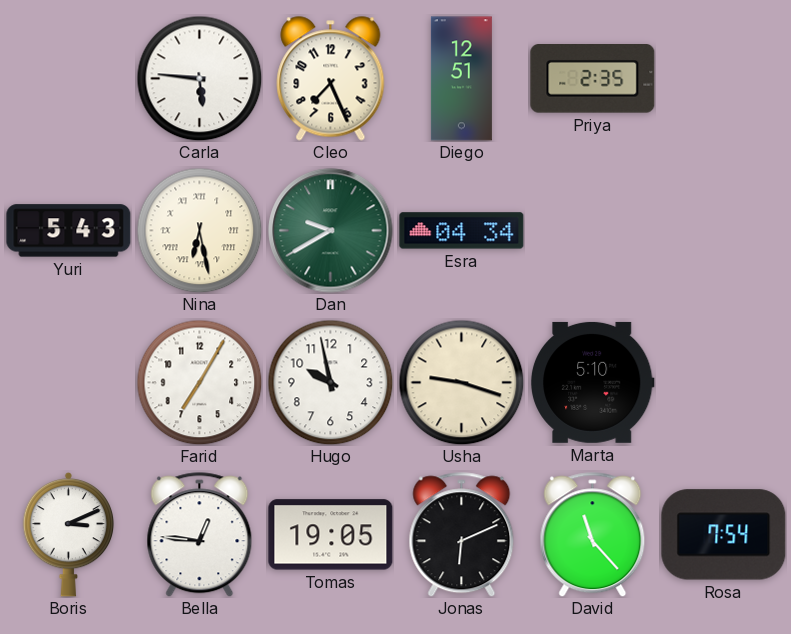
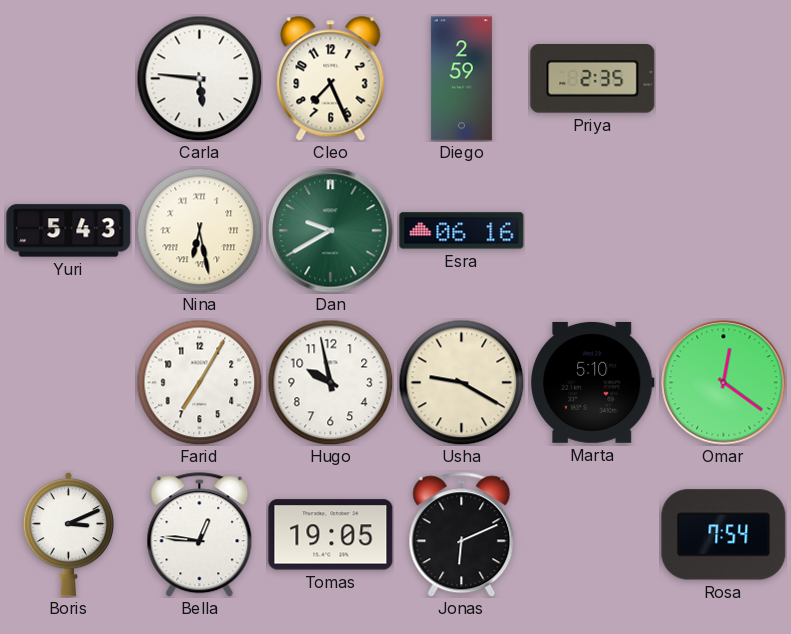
Diego: 12:51 -> 2:59
Esra: 04:34 -> 06:16
Usha: 9:18 -> 9:20
Omar: none -> 12:21
David: 11:23 -> none
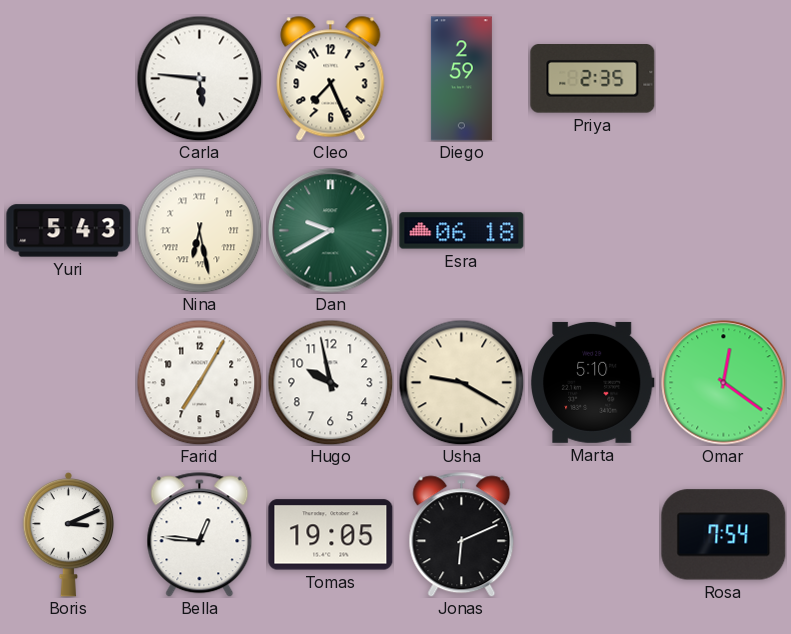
Esra: 06:16 -> 06:18
